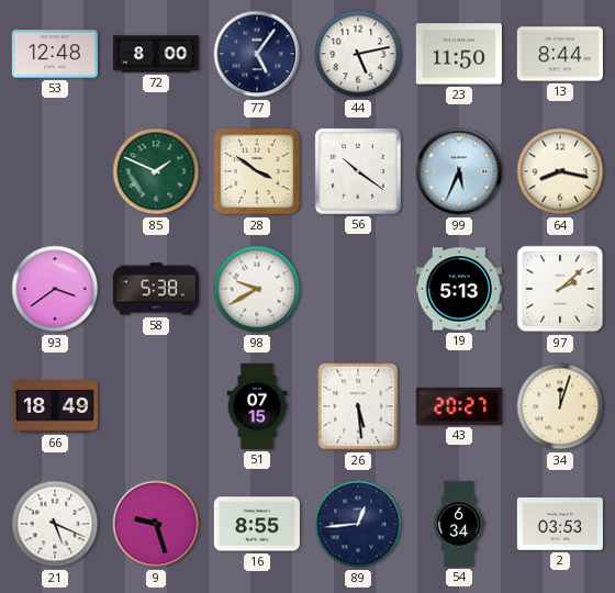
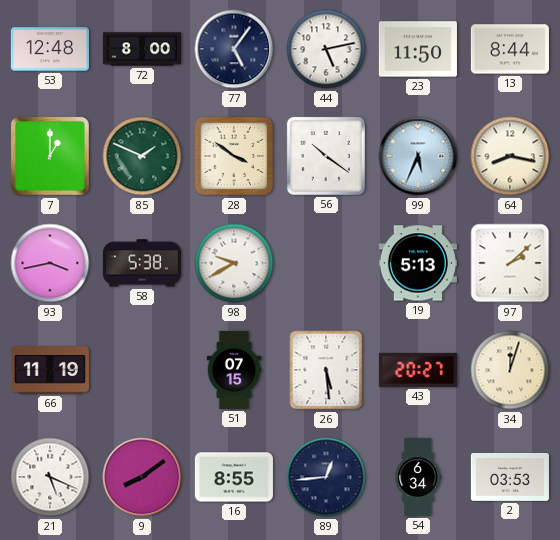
7: none -> 1:00
93: 3:39 -> 3:43
66: 18:49 -> 11:19
9: 9:27 -> 8:09
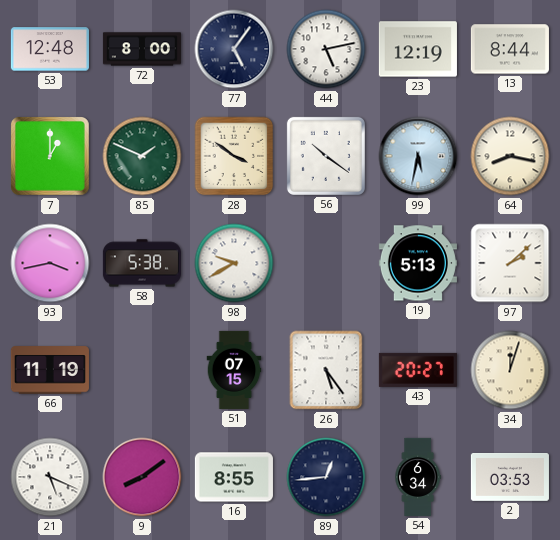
23: 11:50 -> 12:19
99: 5:34 -> 5:32
26: 5:29 -> 5:24
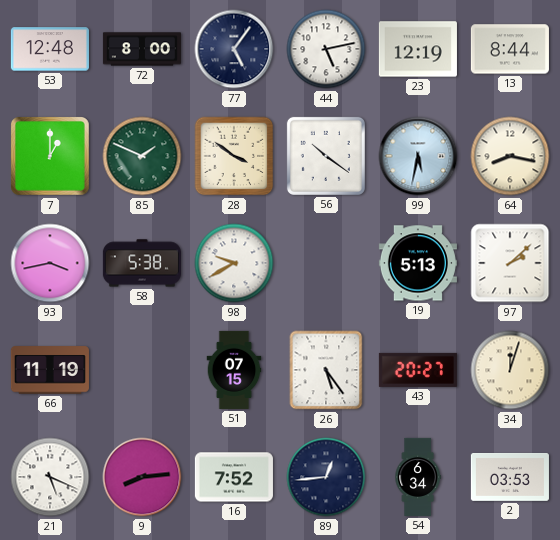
9: 8:09 -> 8:14
16: 8:55 -> 7:52
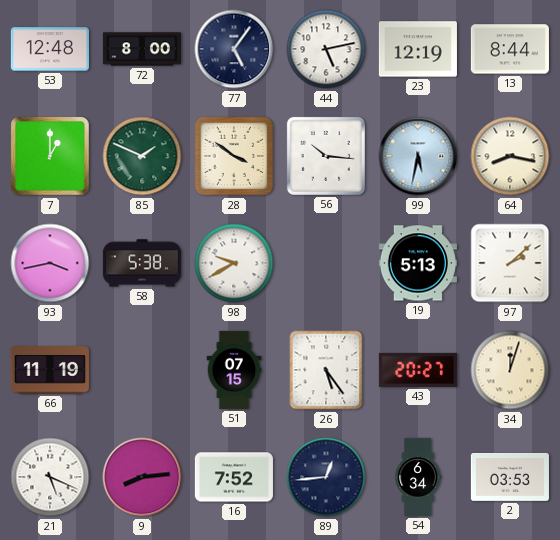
56: 10:21 -> 10:16
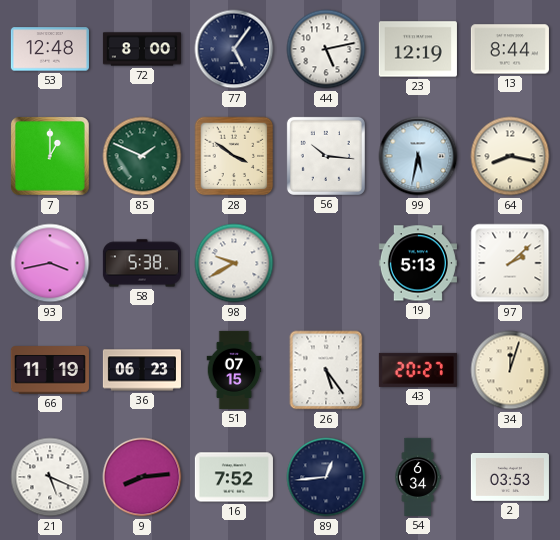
36: none -> 06:23
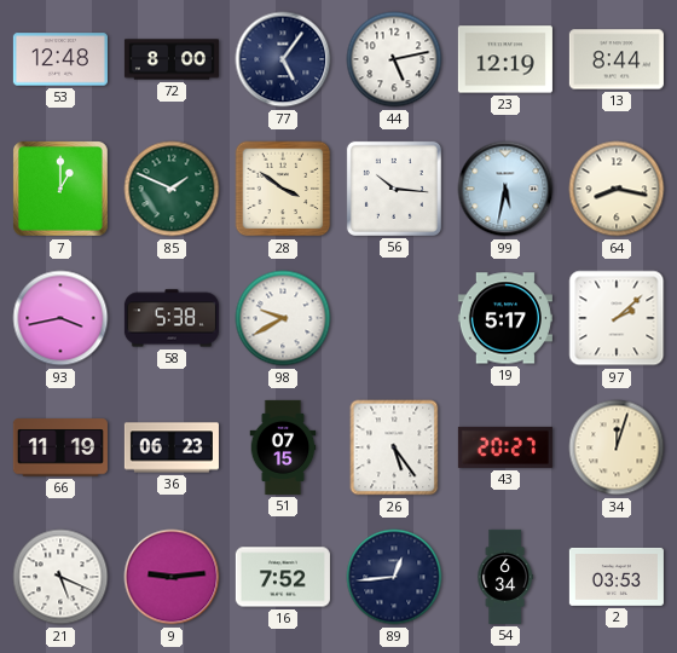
19: 5:13 -> 5:17
9: 8:14 -> 9:14
